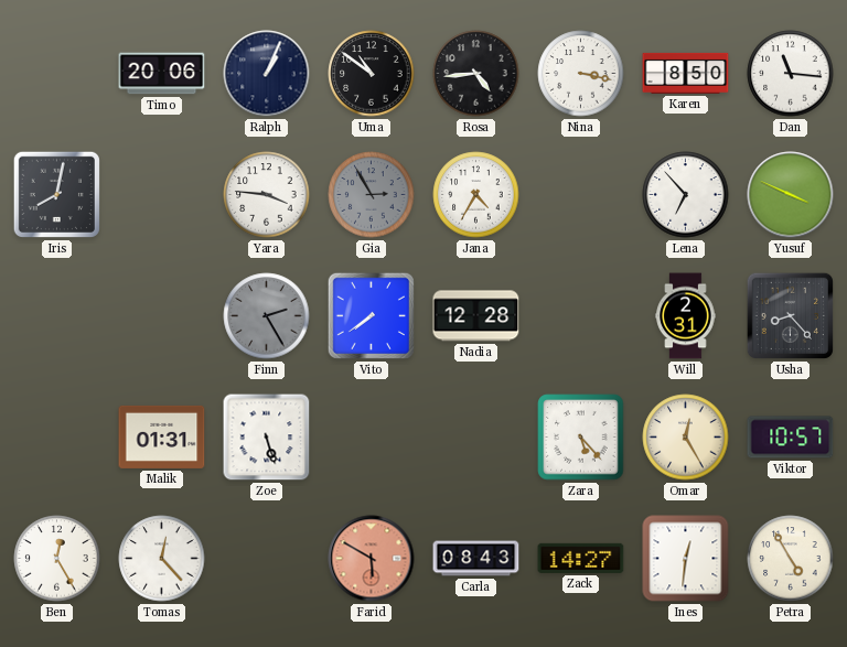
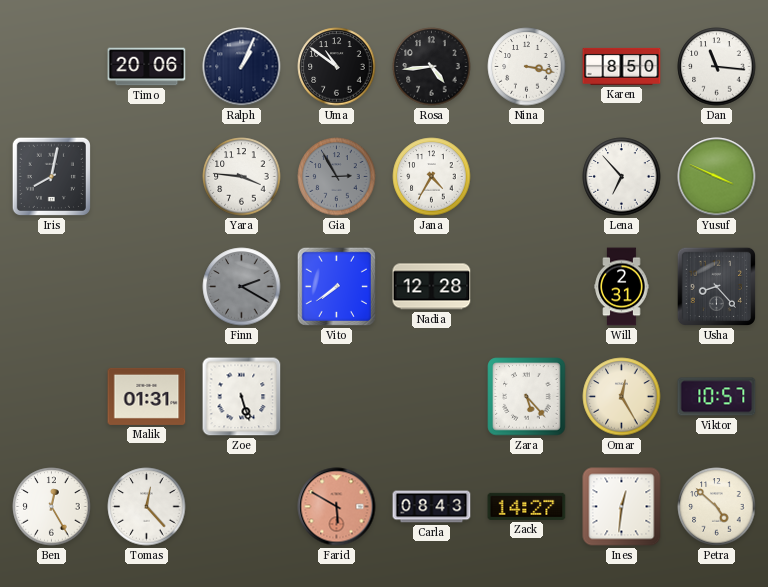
Finn: 2:25 -> 2:20
Petra: 4:55 -> 4:52
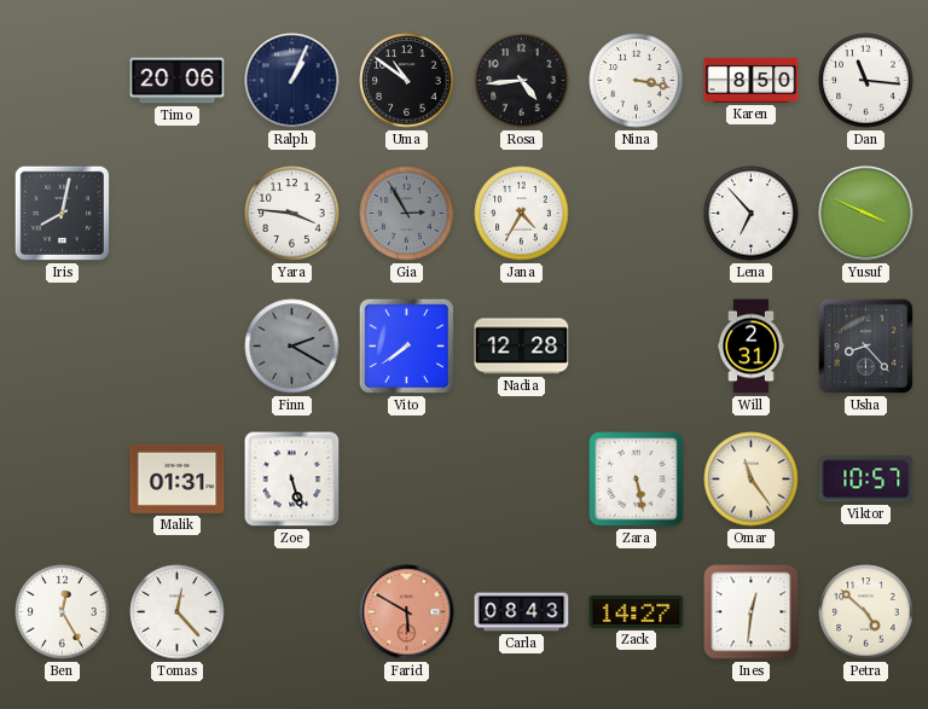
Zara: 5:23 -> 5:28
Omar: 12:25 -> 11:24
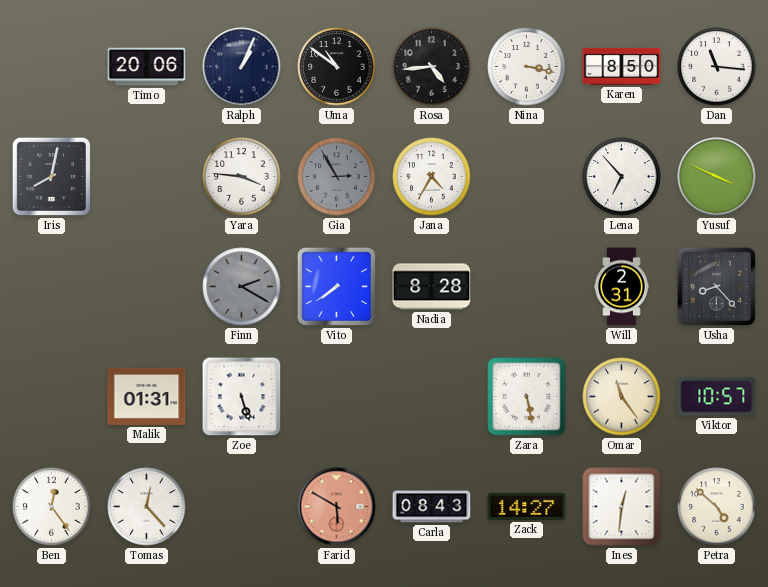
Nadia: 12:28 -> 8:28
Ben: 12:25 -> 12:24
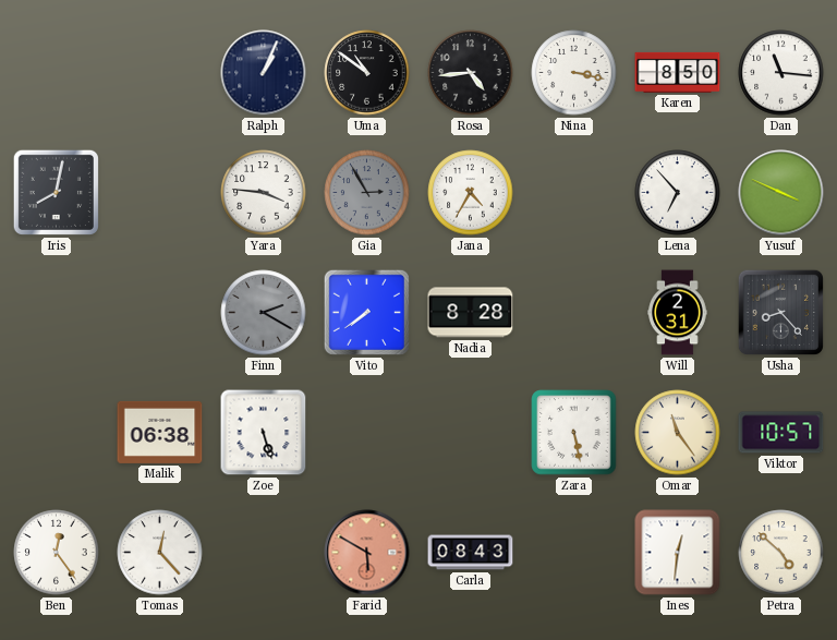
Timo: 20:06 -> none
Malik: 01:31 -> 06:38
Zack: 14:27 -> none
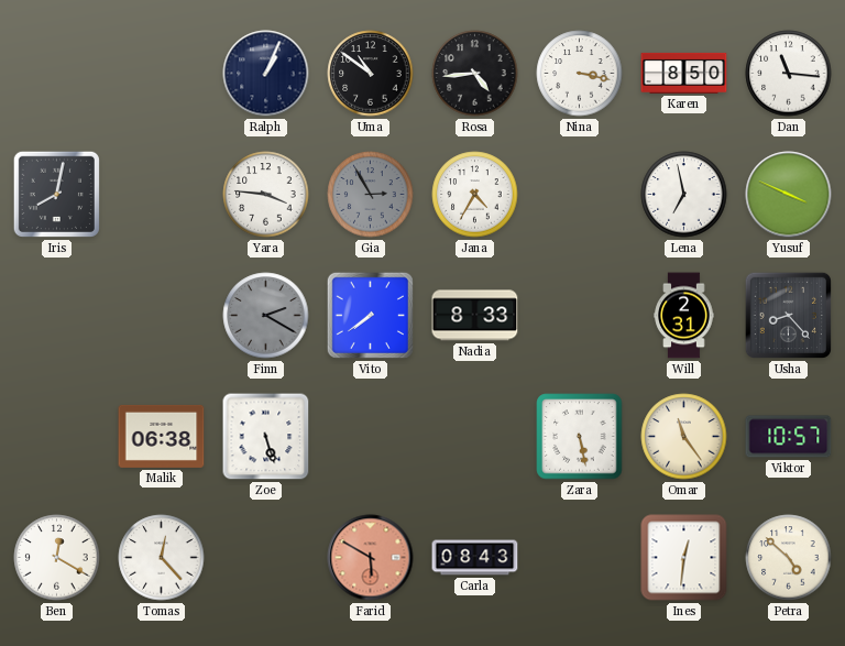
Lena: 6:53 -> 6:58
Nadia: 8:28 -> 8:33
Ben: 12:24 -> 12:20
